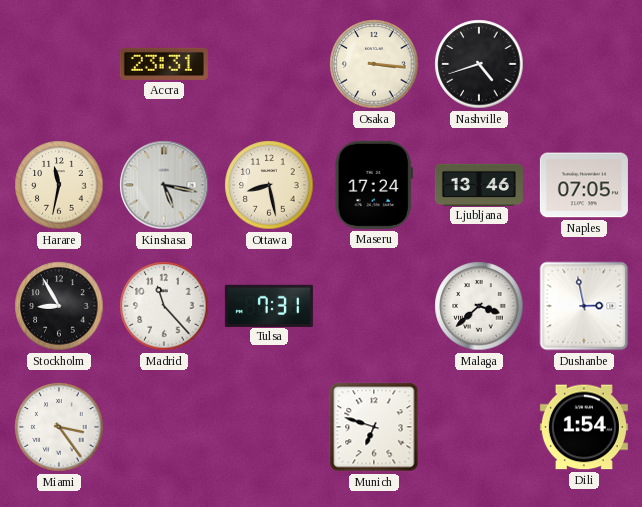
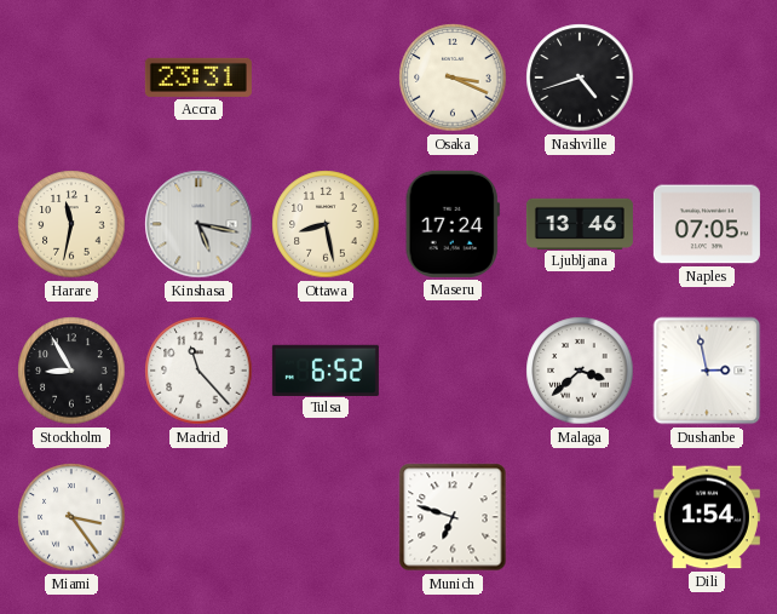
Osaka: 3:16 -> 3:19
Tulsa: 7:31 -> 6:52
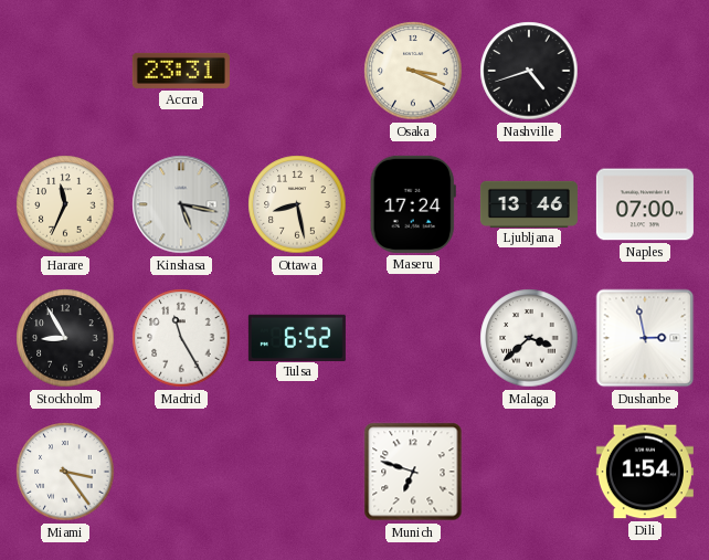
Harare: 11:32 -> 11:34
Naples: 07:05 -> 07:00
Madrid: 11:23 -> 11:25
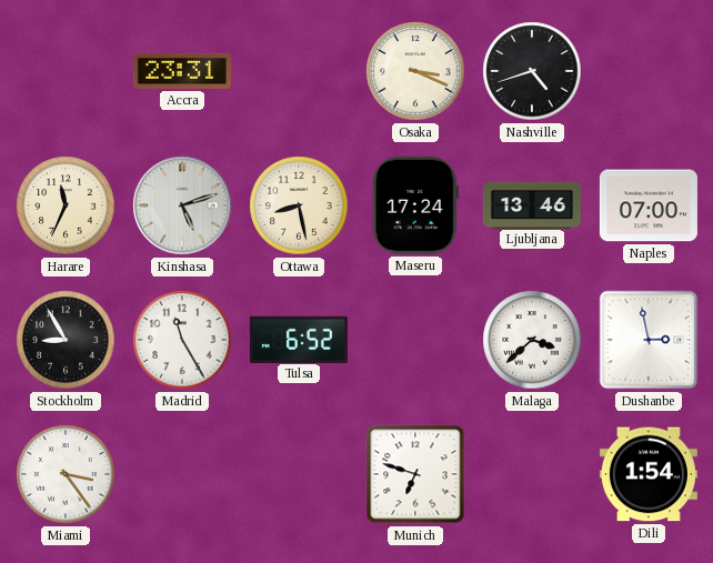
Kinshasa: 5:17 -> 5:12
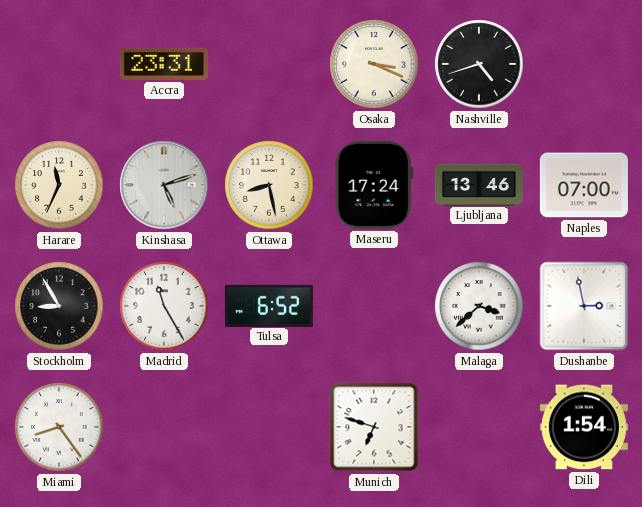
Miami: 3:24 -> 8:24
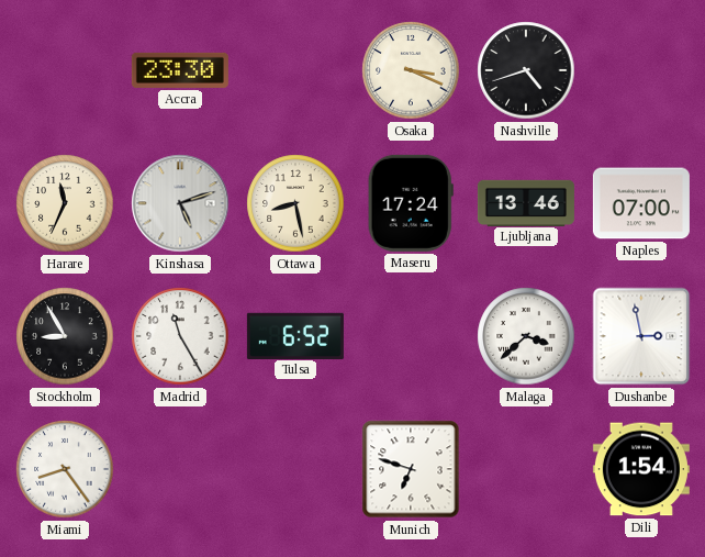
Accra: 23:31 -> 23:30
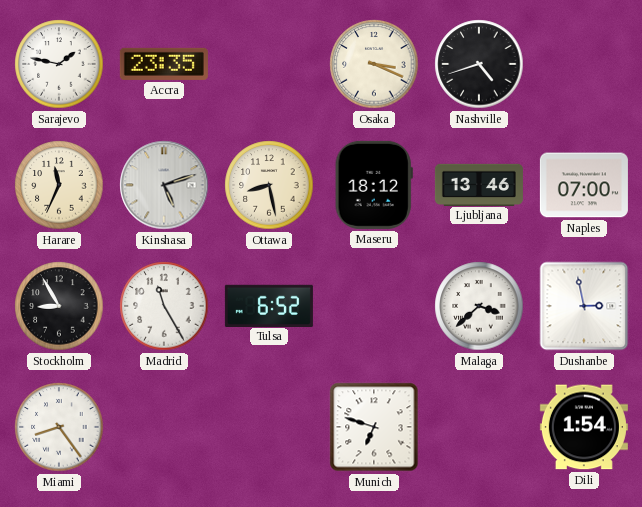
Sarajevo: none -> 1:47
Accra: 23:30 -> 23:35
Maseru: 17:24 -> 18:12
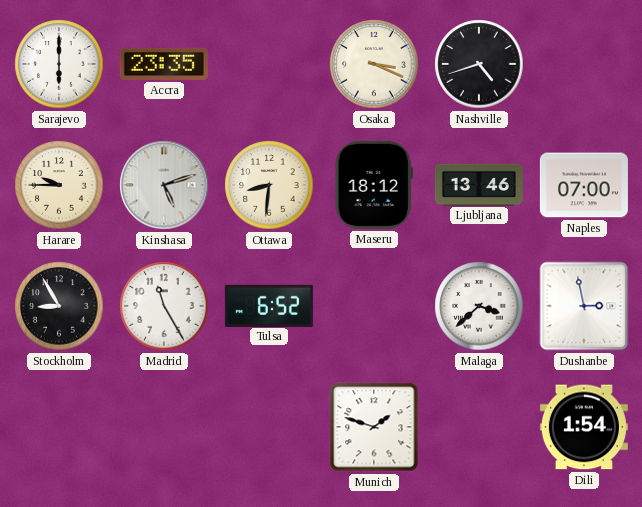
Sarajevo: 1:47 -> 6:00
Harare: 11:34 -> 9:45
Ottawa: 8:28 -> 8:31
Miami: 8:24 -> none
Munich: 6:48 -> 1:48
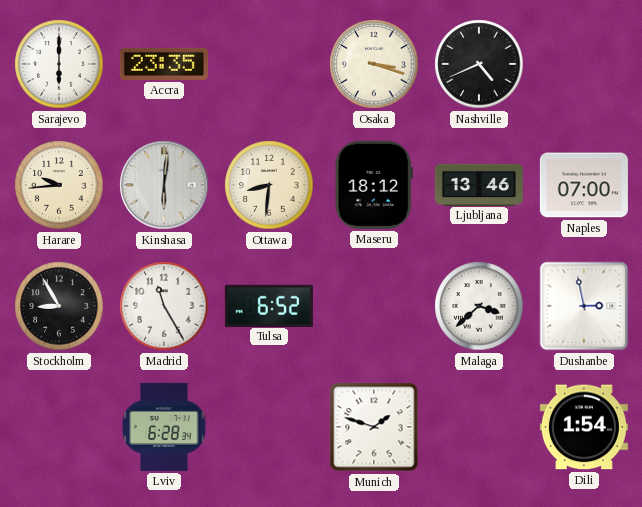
Osaka: 3:19 -> 3:18
Nashville: 4:42 -> 4:41
Harare: 9:45 -> 9:44
Kinshasa: 5:12 -> 6:01
Lviv: none -> 6:28
